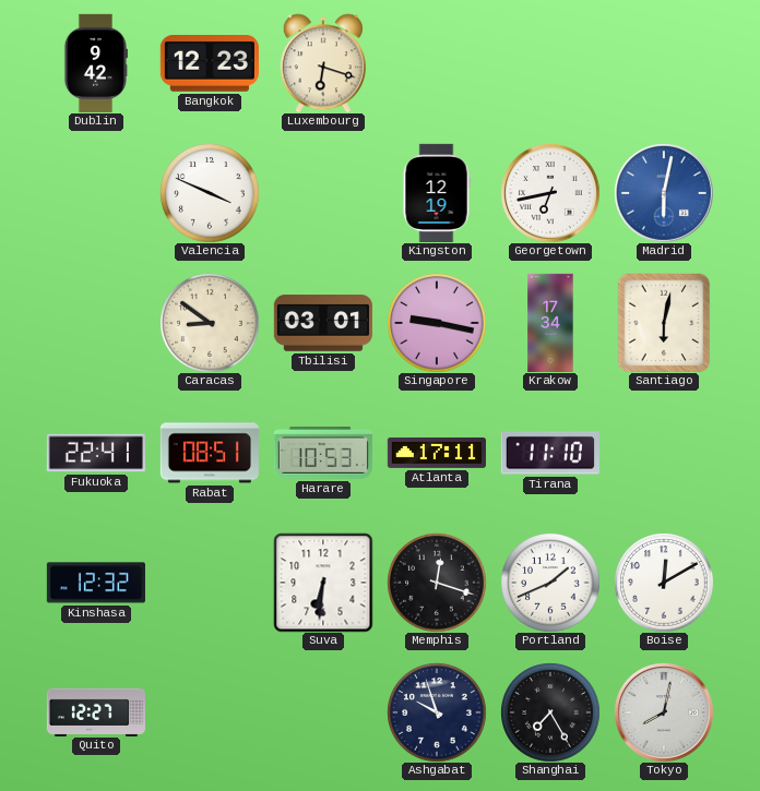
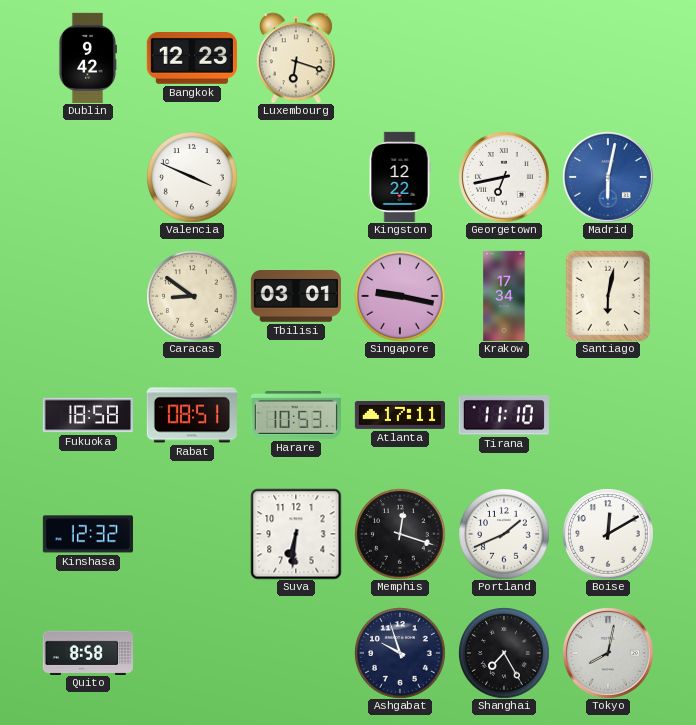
Kingston: 12:19 -> 12:22
Fukuoka: 22:41 -> 18:58
Quito: 12:27 -> 8:58
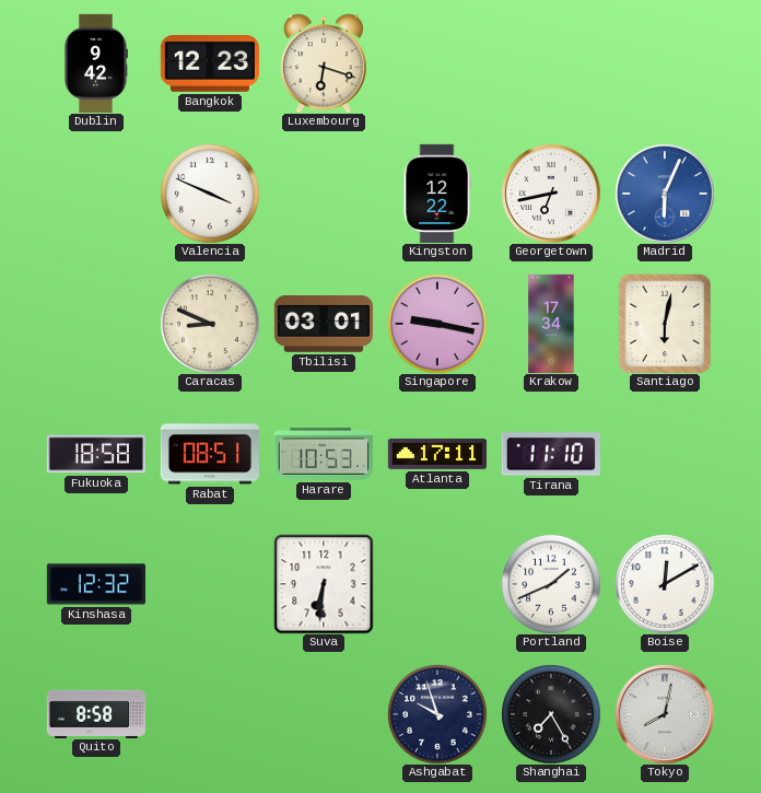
Madrid: 6:02 -> 6:04
Caracas: 8:51 -> 8:49
Memphis: 12:18 -> none
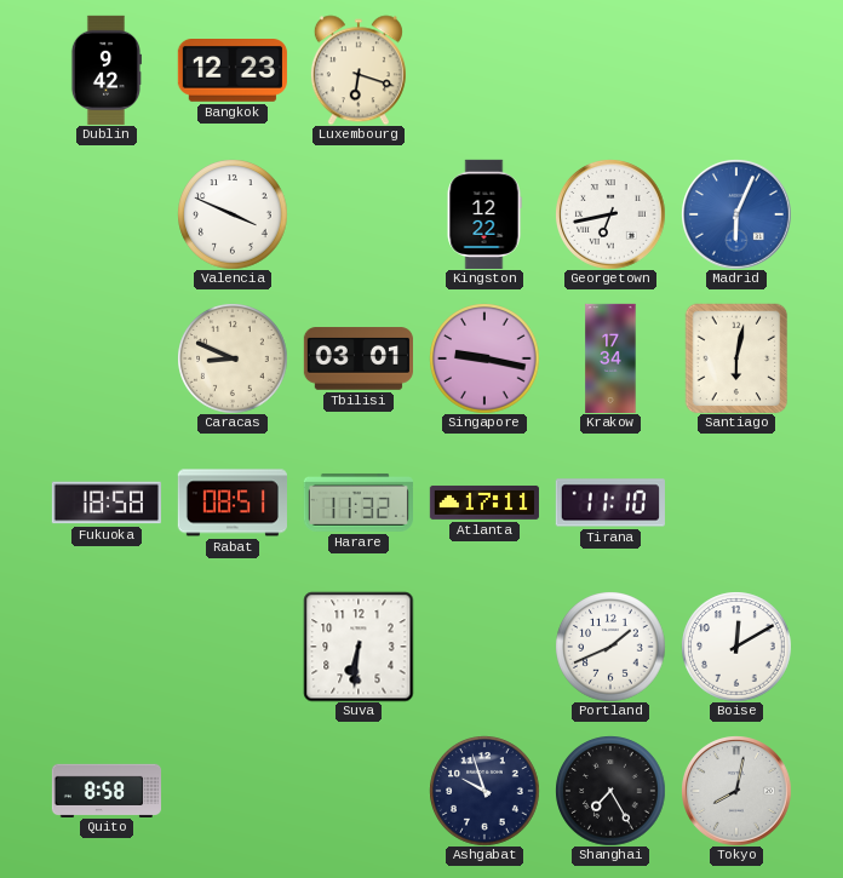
Harare: 10:53 -> 11:32
Kinshasa: 12:32 -> none
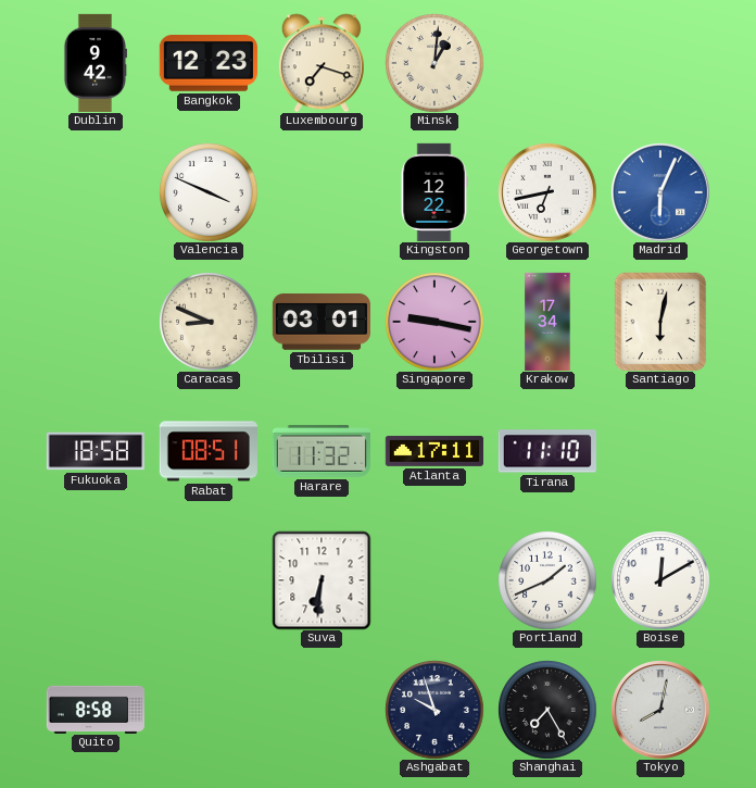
Luxembourg: 6:18 -> 7:18
Minsk: none -> 1:01
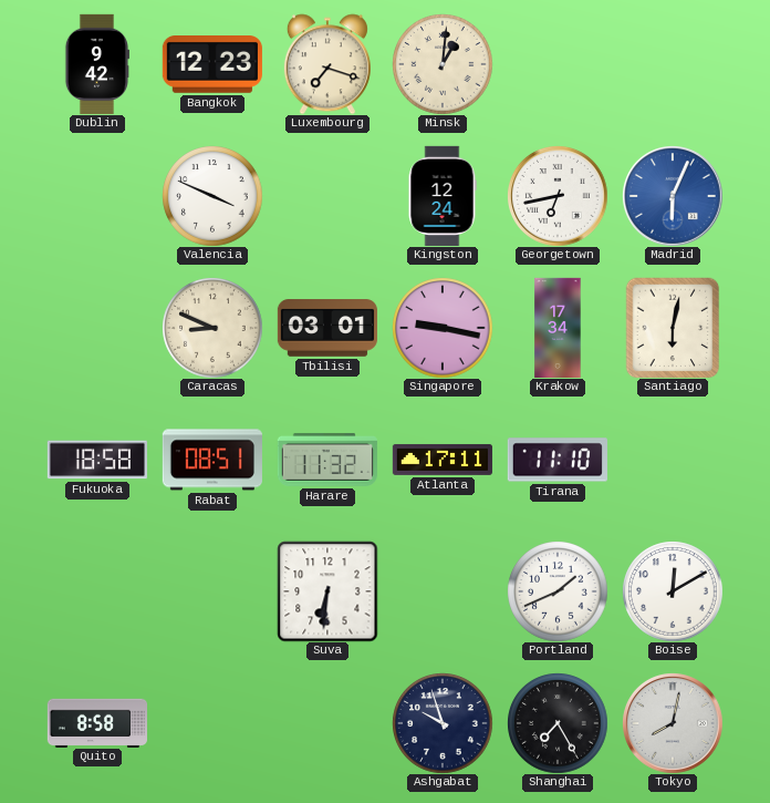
Kingston: 12:22 -> 12:24
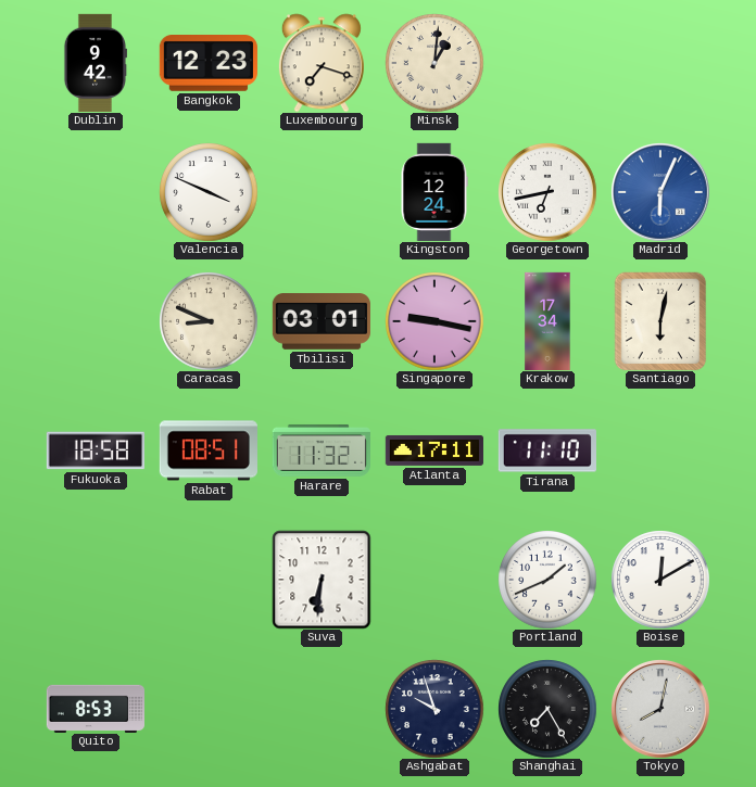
Quito: 8:58 -> 8:53
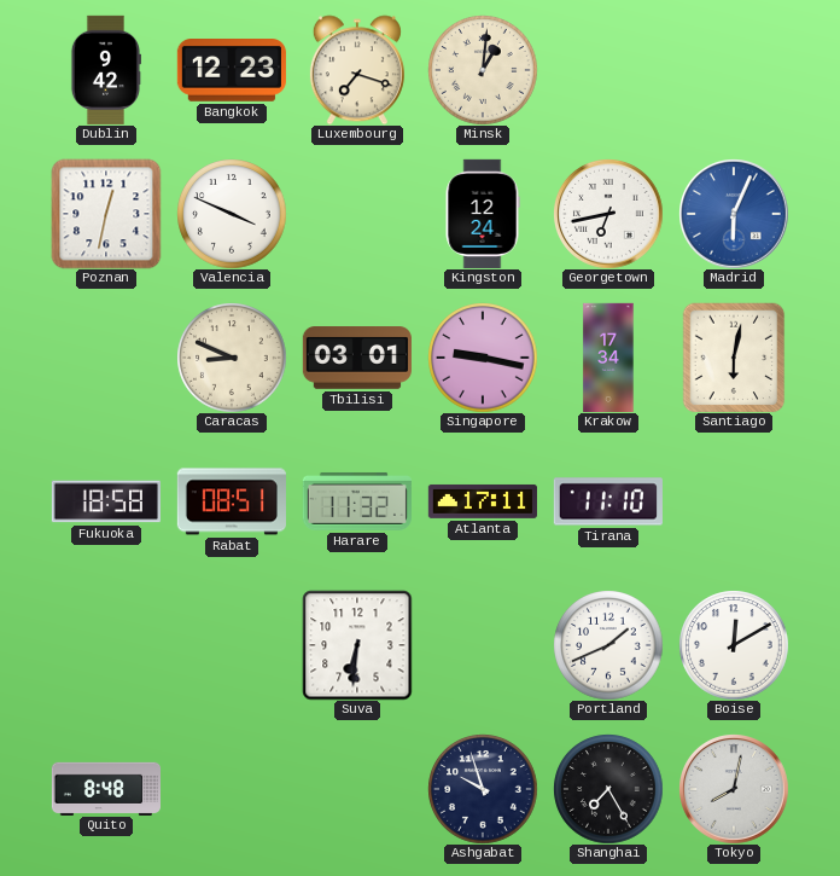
Poznan: none -> 12:32
Quito: 8:53 -> 8:48
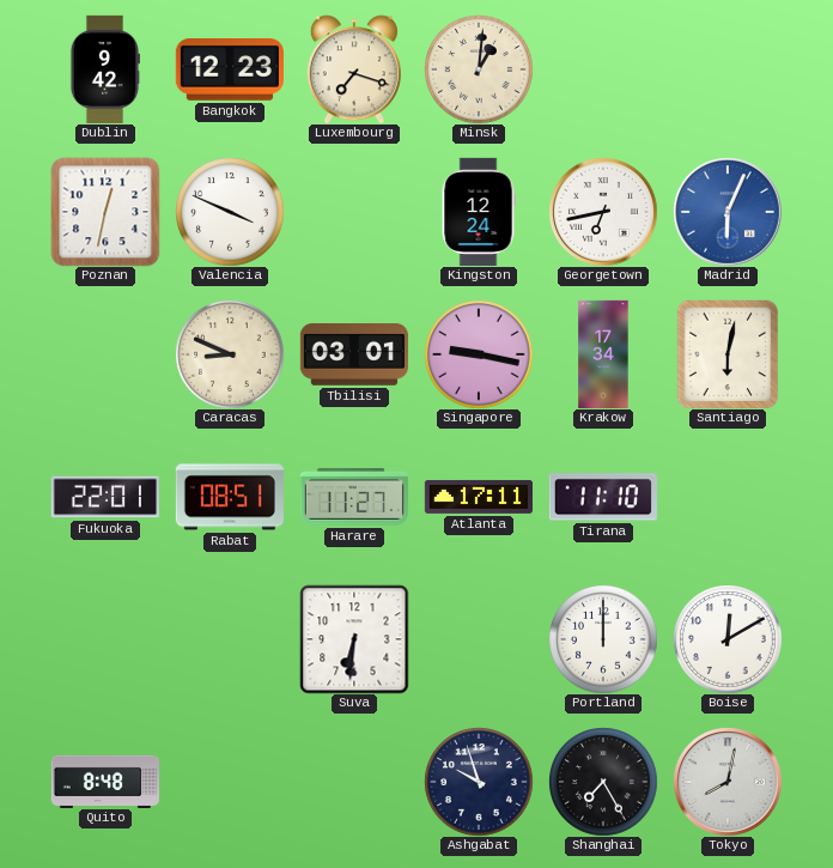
Fukuoka: 18:58 -> 22:01
Harare: 11:32 -> 11:27
Portland: 1:41 -> 12:00
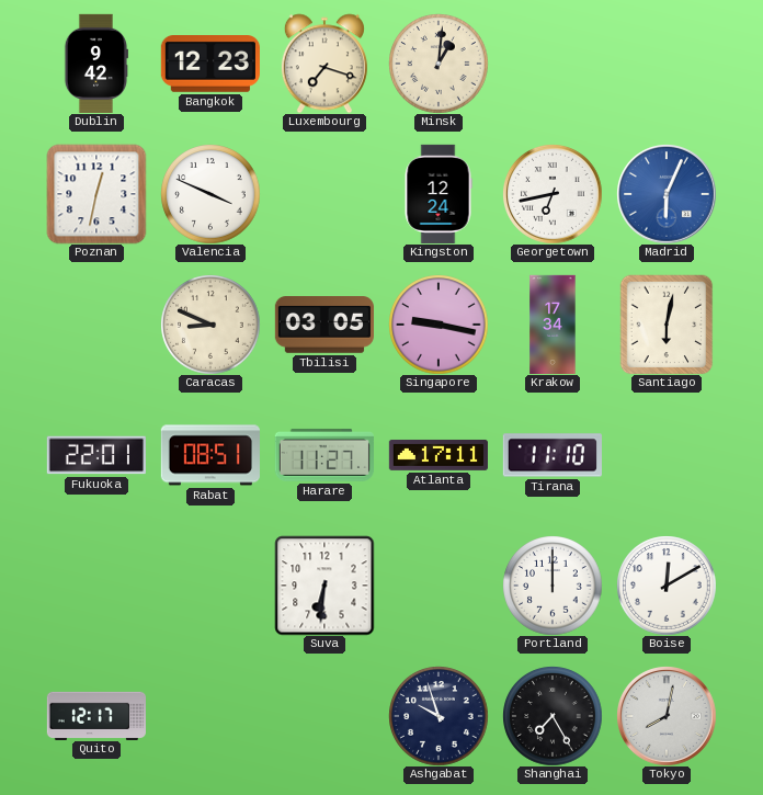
Tbilisi: 03:01 -> 03:05
Quito: 8:48 -> 12:17
